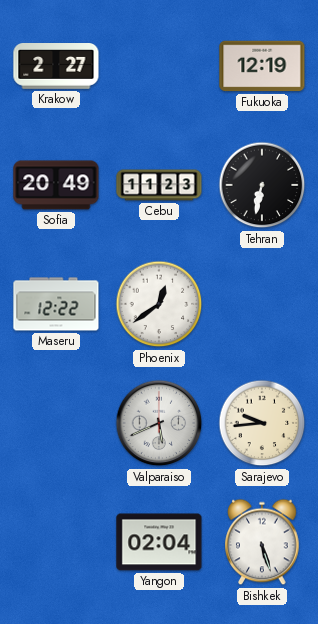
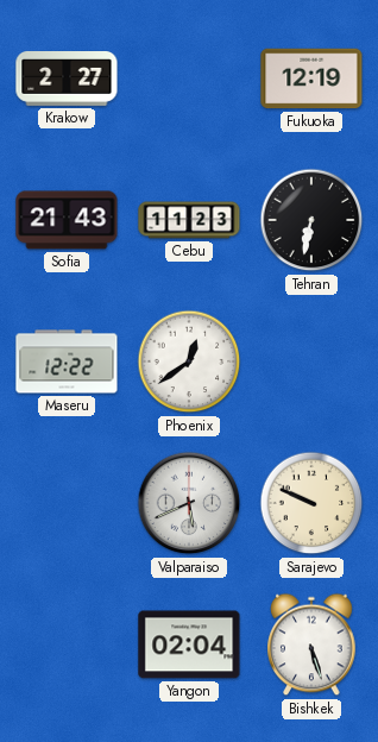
Sofia: 20:49 -> 21:43
Sarajevo: 9:44 -> 9:49
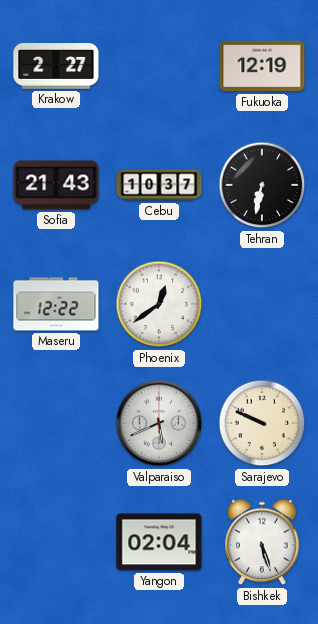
Cebu: 11:23 -> 10:37
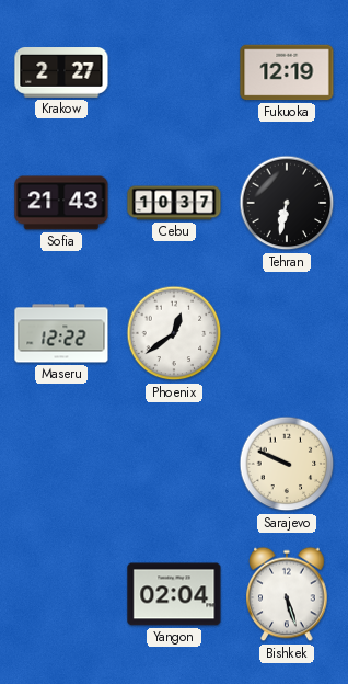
Valparaiso: 5:41 -> none
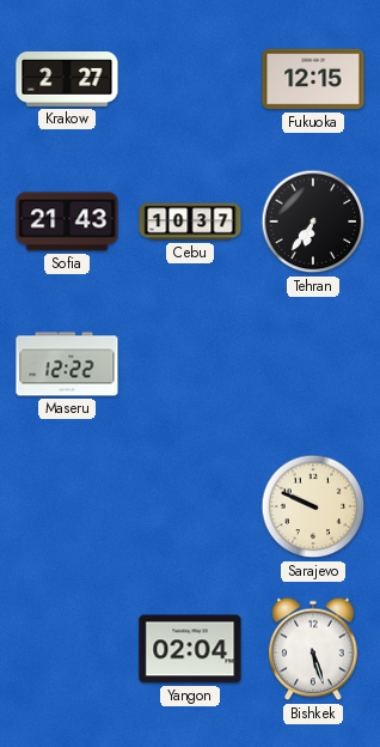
Fukuoka: 12:19 -> 12:15
Tehran: 6:32 -> 6:36
Phoenix: 12:39 -> none
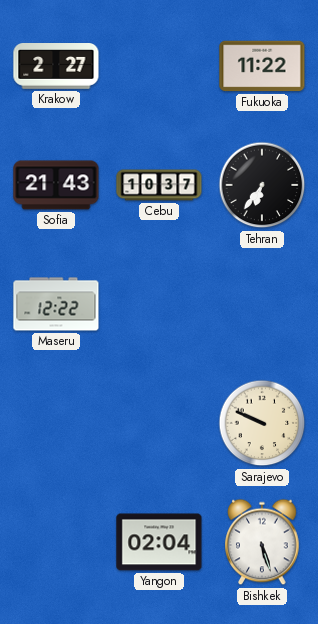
Fukuoka: 12:15 -> 11:22
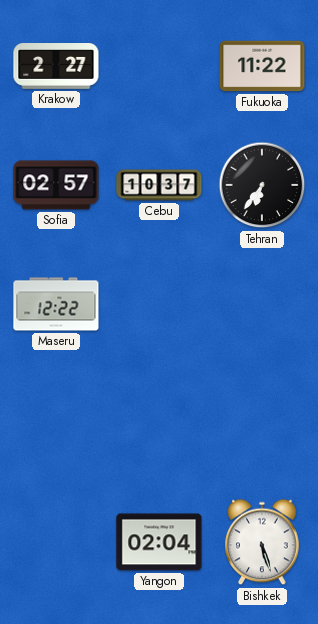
Sofia: 21:43 -> 02:57
Sarajevo: 9:49 -> none
